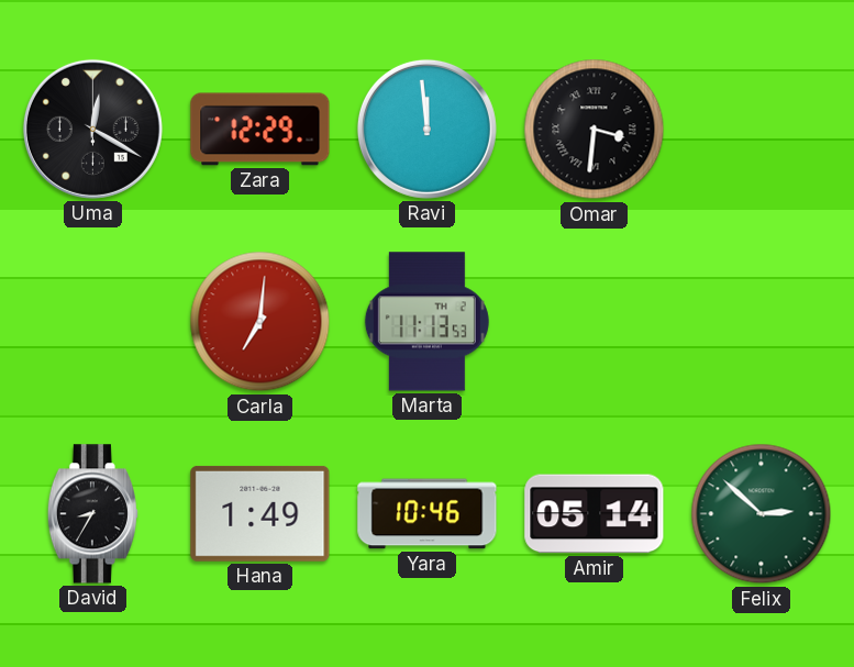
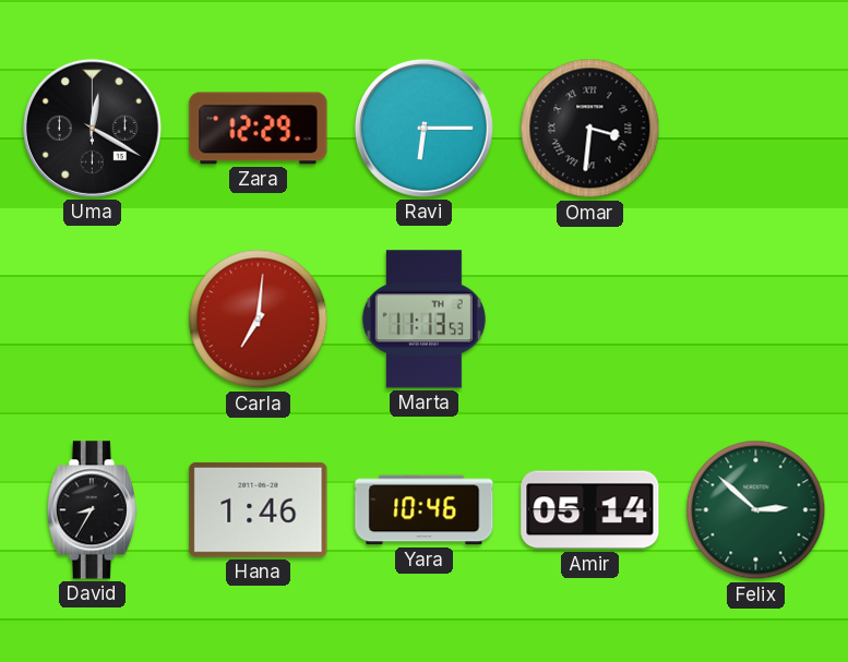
Ravi: 11:59 -> 6:15
Hana: 1:49 -> 1:46
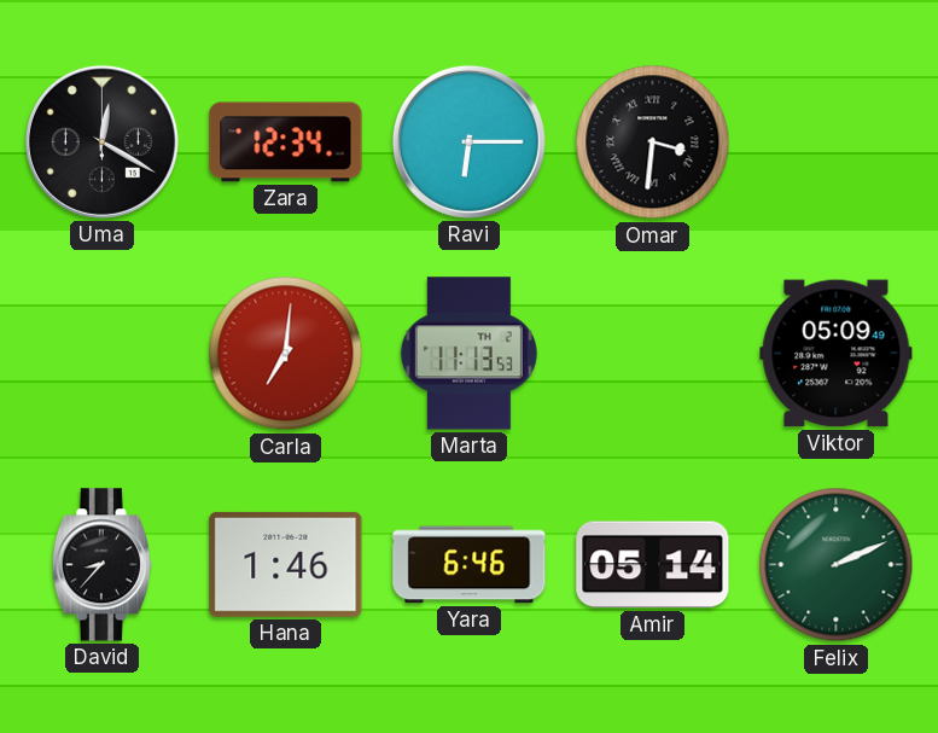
Zara: 12:29 -> 12:34
Viktor: none -> 05:09
David: 8:35 -> 8:37
Yara: 10:46 -> 6:46
Felix: 2:52 -> 2:11
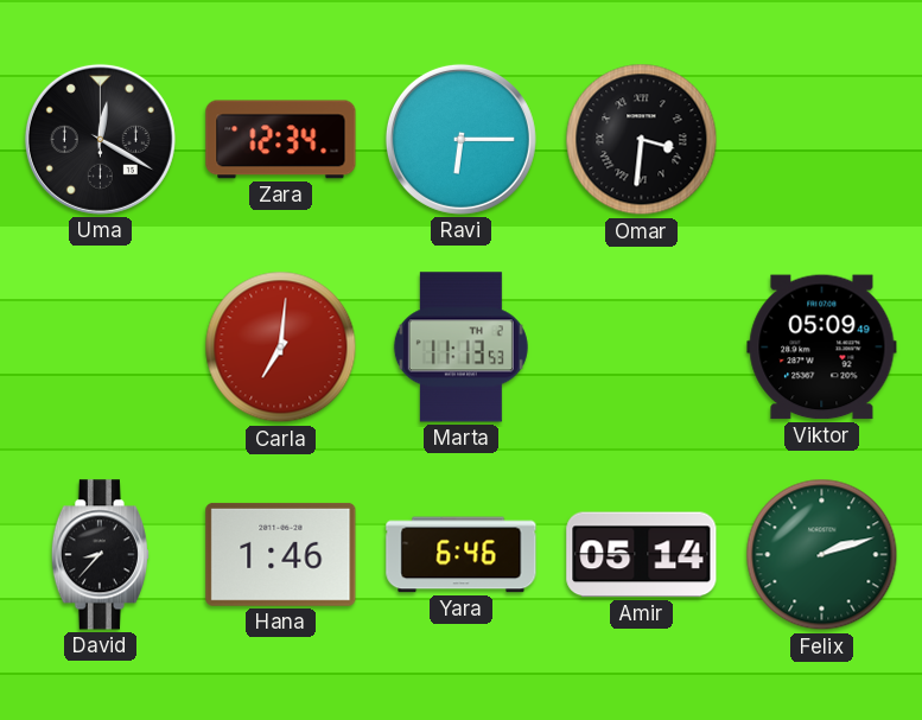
Felix: 2:11 -> 2:12
